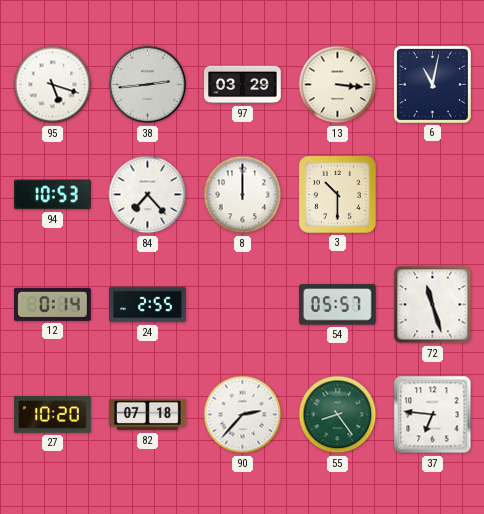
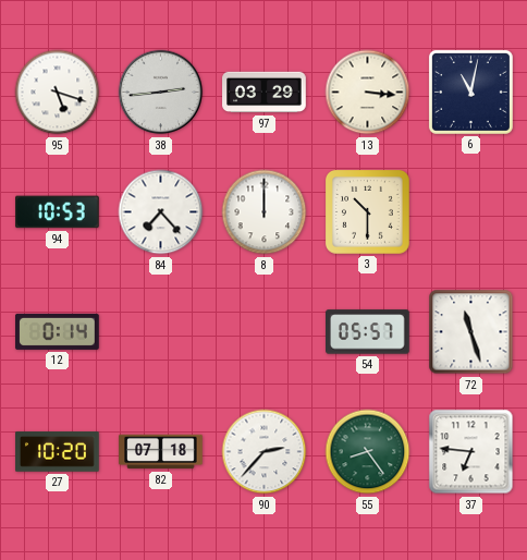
24: 2:55 -> none
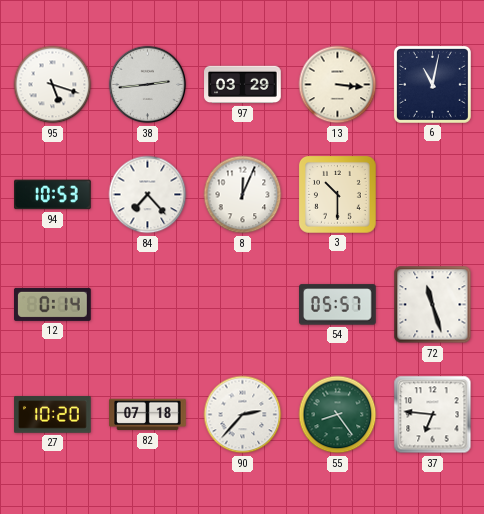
8: 12:00 -> 12:04
